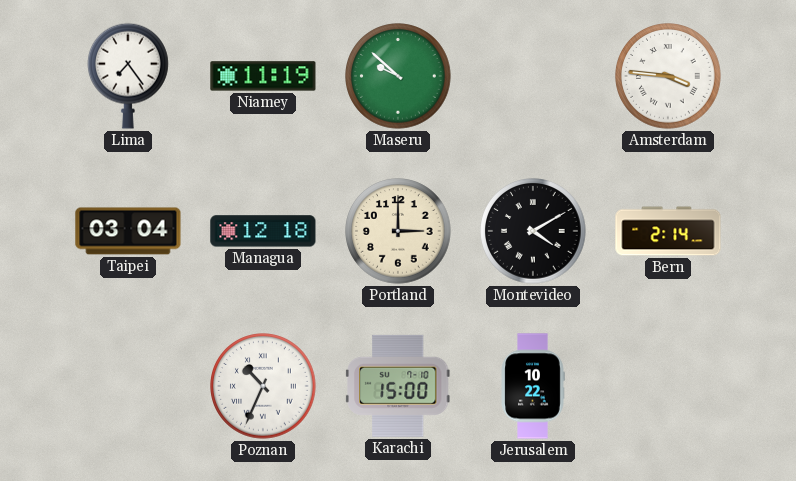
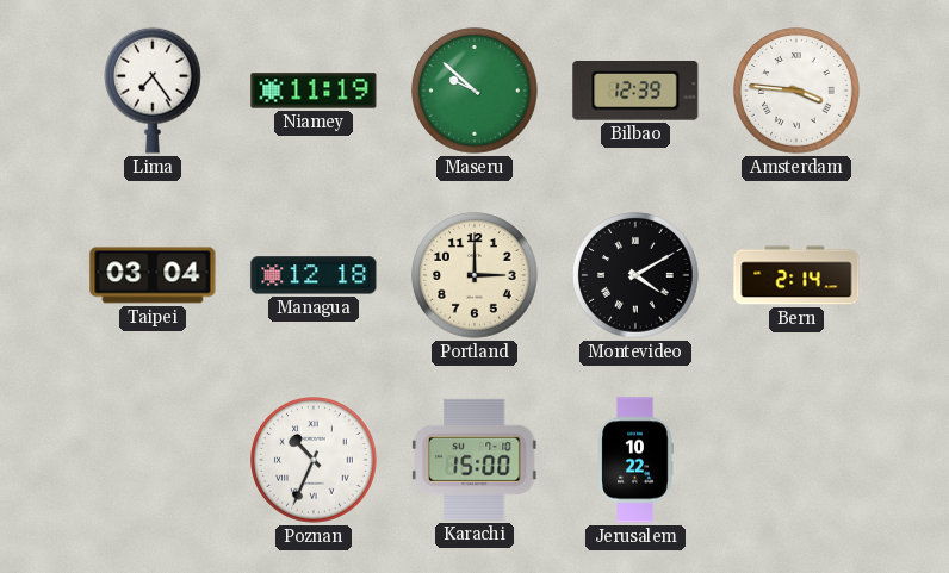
Bilbao: none -> 12:39
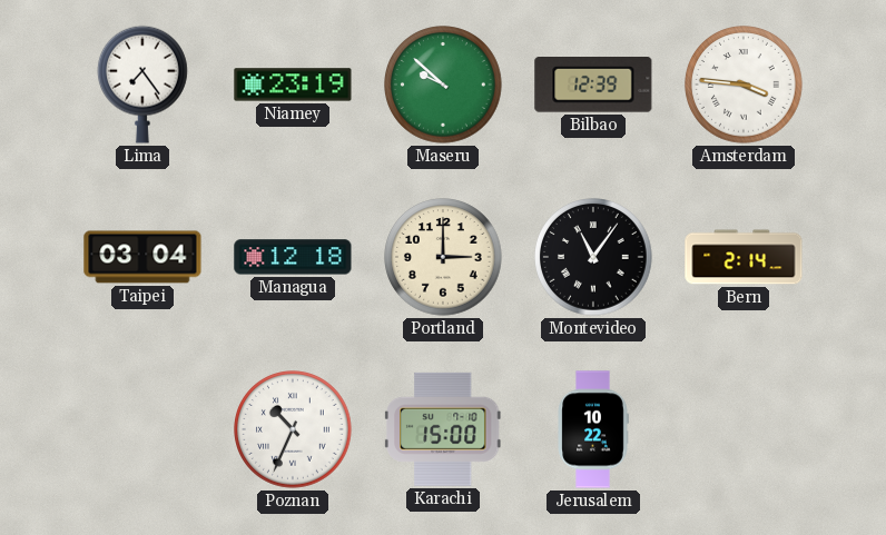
Niamey: 11:19 -> 23:19
Montevideo: 4:10 -> 11:06
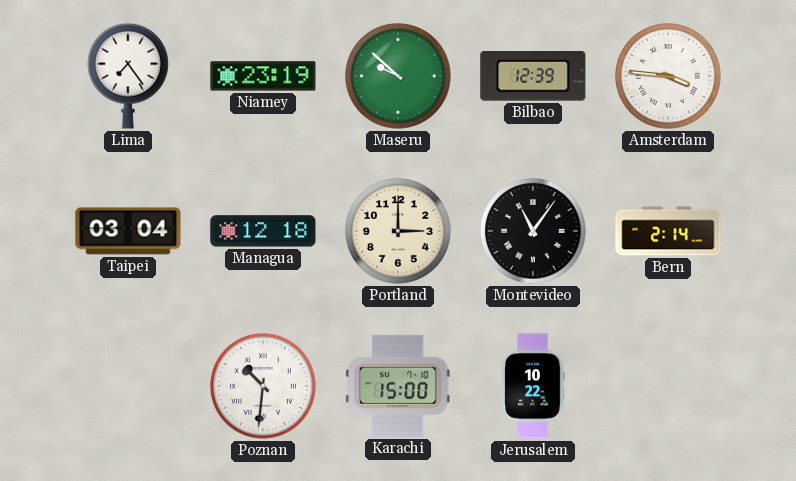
Poznan: 10:34 -> 10:31
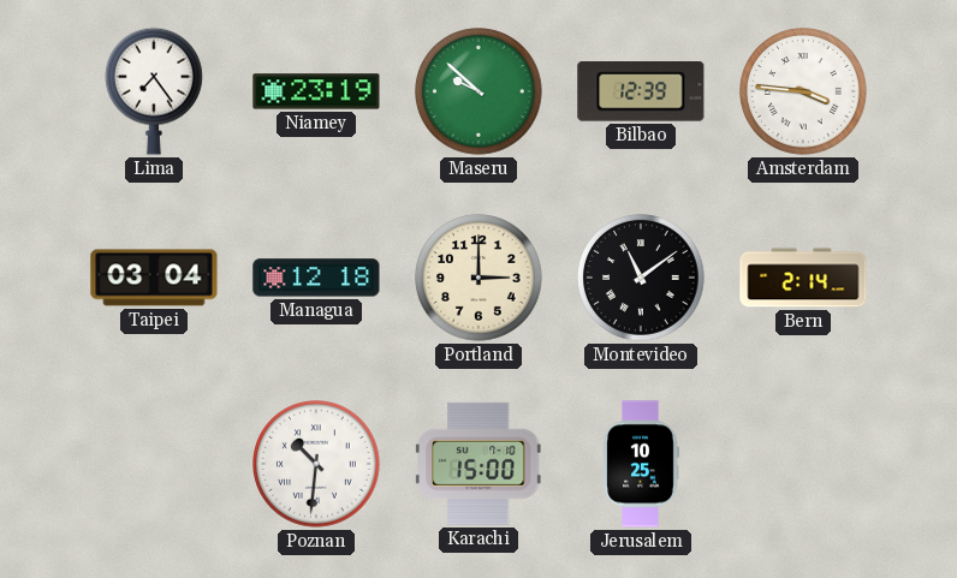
Montevideo: 11:06 -> 11:09
Jerusalem: 10:22 -> 10:25
